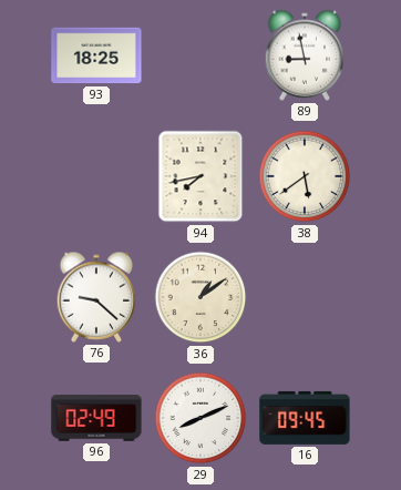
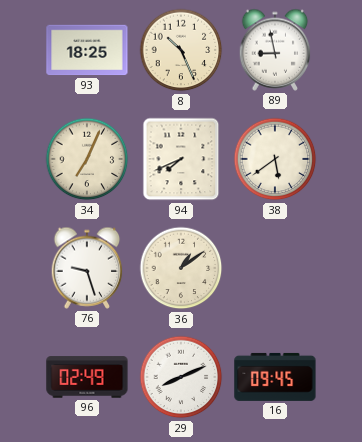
8: none -> 10:26
34: none -> 7:04
94: 7:43 -> 7:41
76: 9:22 -> 9:27
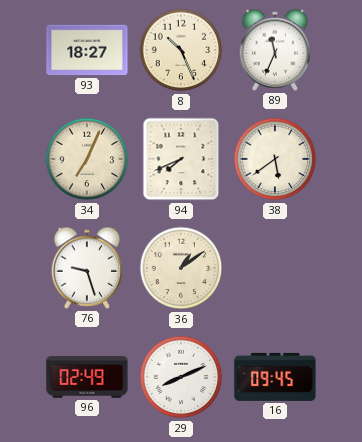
93: 18:25 -> 18:27
89: 8:58 -> 11:34
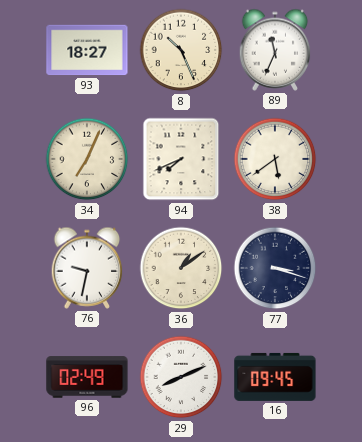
76: 9:27 -> 9:32
77: none -> 3:18
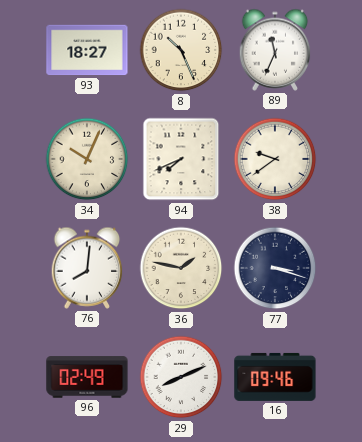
34: 7:04 -> 10:04
38: 5:39 -> 9:39
76: 9:32 -> 8:01
36: 1:09 -> 1:47
16: 09:45 -> 09:46
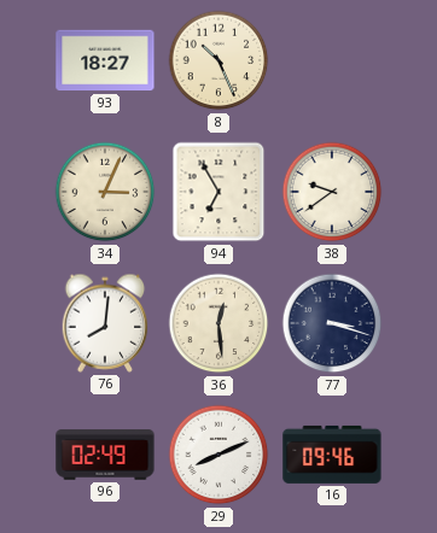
89: 11:34 -> none
34: 10:04 -> 3:04
94: 7:41 -> 6:55
36: 1:47 -> 12:29
